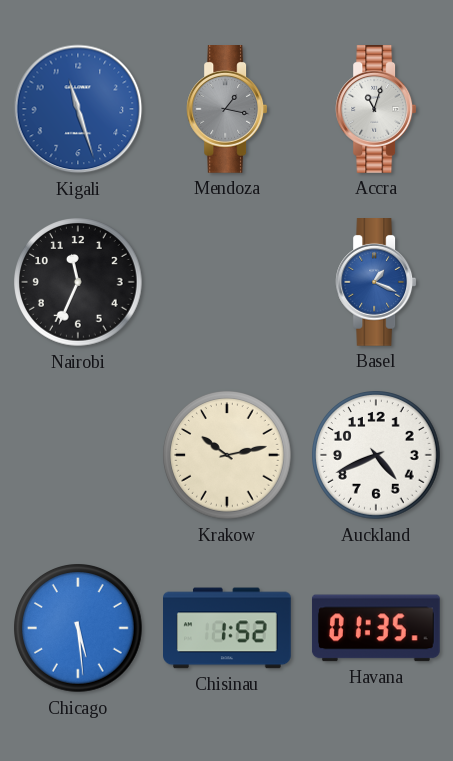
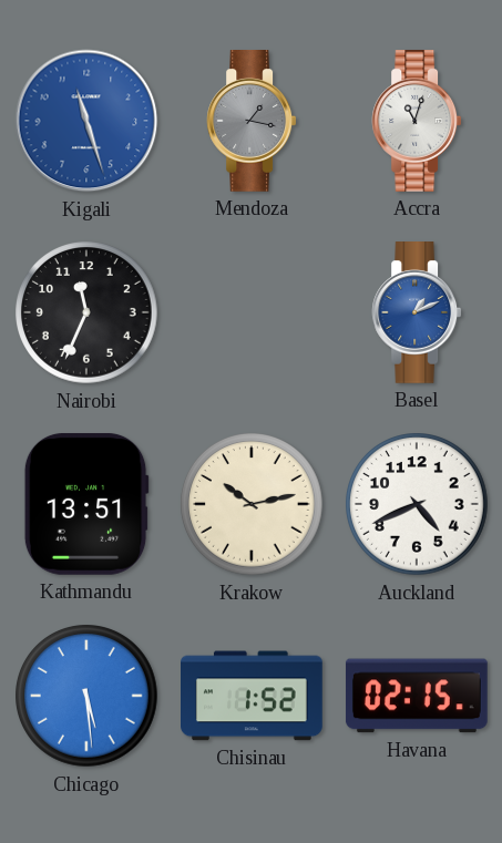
Basel: 1:19 -> 1:11
Kathmandu: none -> 13:51
Havana: 01:35 -> 02:15
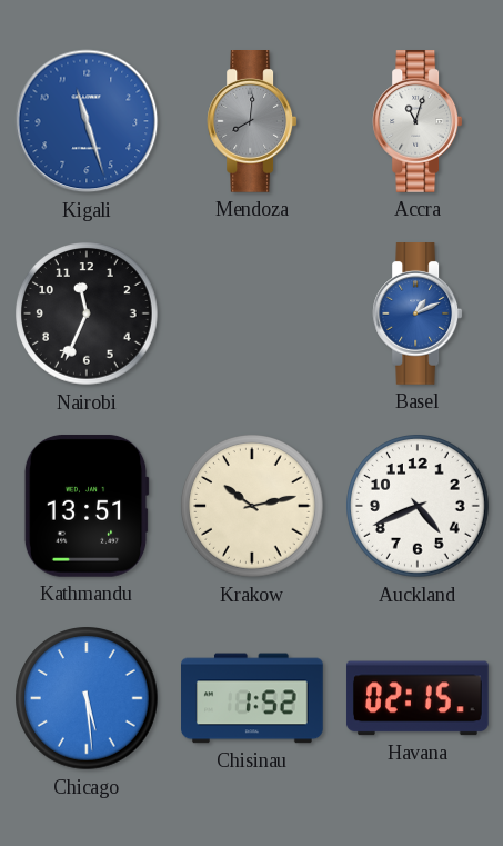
Mendoza: 1:17 -> 8:01
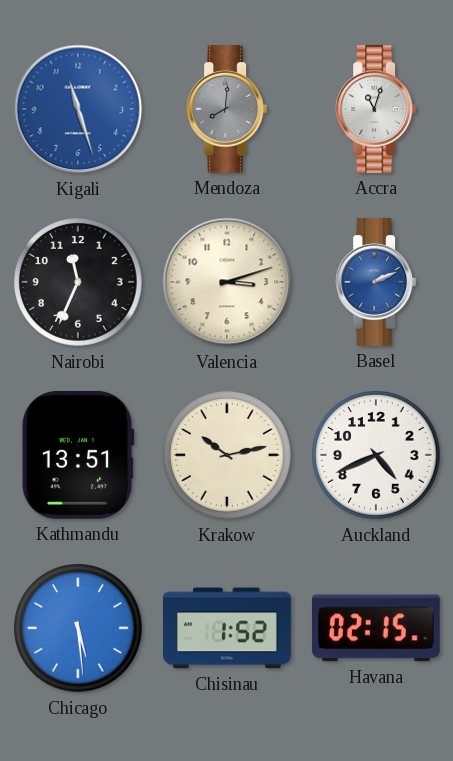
Valencia: none -> 3:12
Basel: 1:11 -> 2:11
